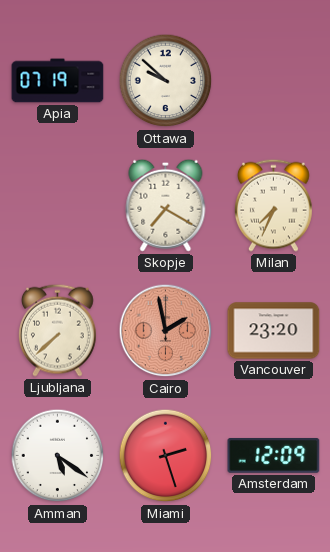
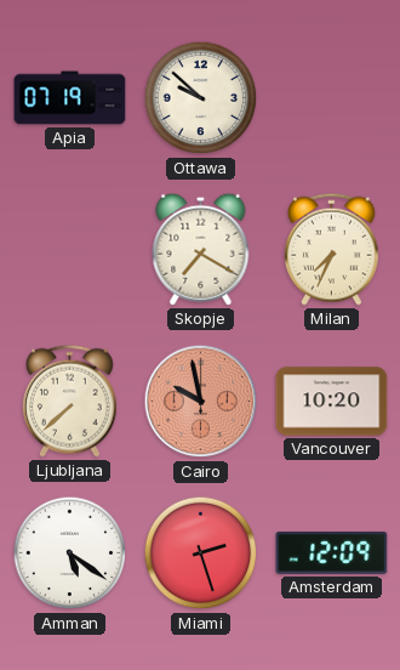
Cairo: 1:58 -> 9:58
Vancouver: 23:20 -> 10:20
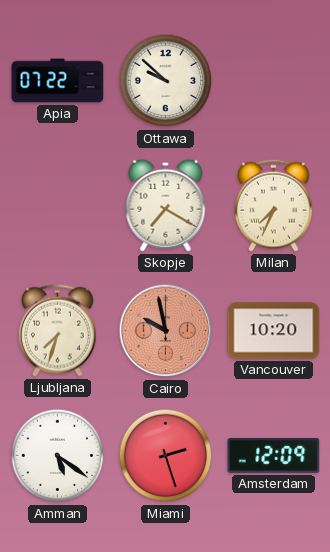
Apia: 07:19 -> 07:22
Ljubljana: 7:38 -> 7:33
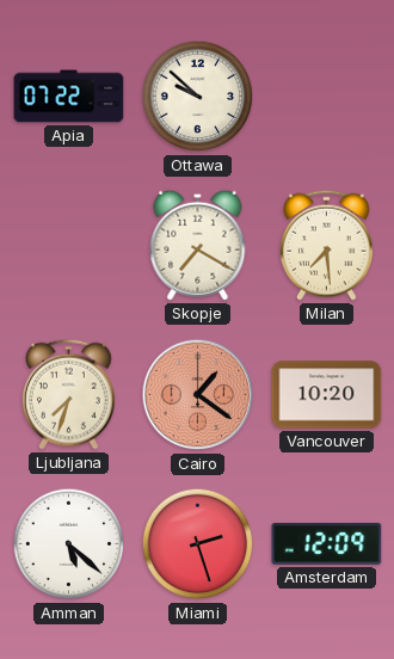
Milan: 7:34 -> 7:29
Cairo: 9:58 -> 1:21
Amman: 5:21 -> 5:22
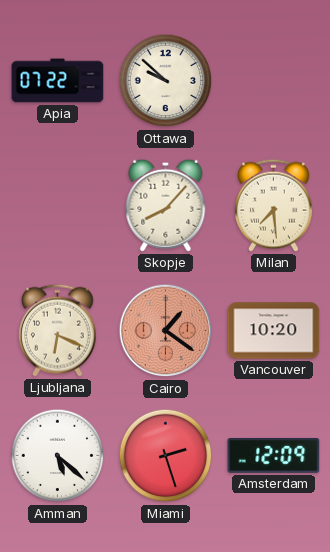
Skopje: 7:20 -> 8:07
Ljubljana: 7:33 -> 6:19
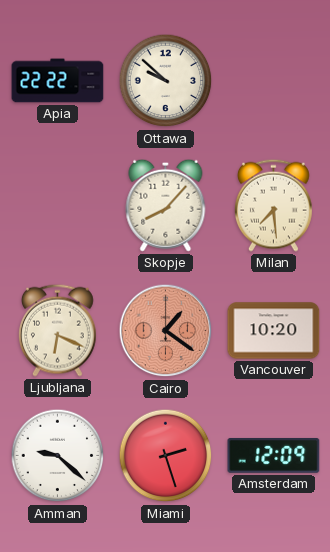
Apia: 07:22 -> 22:22
Amman: 5:22 -> 9:22
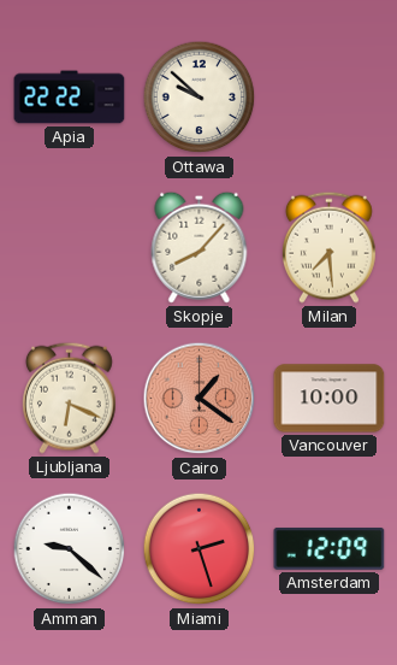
Vancouver: 10:20 -> 10:00
